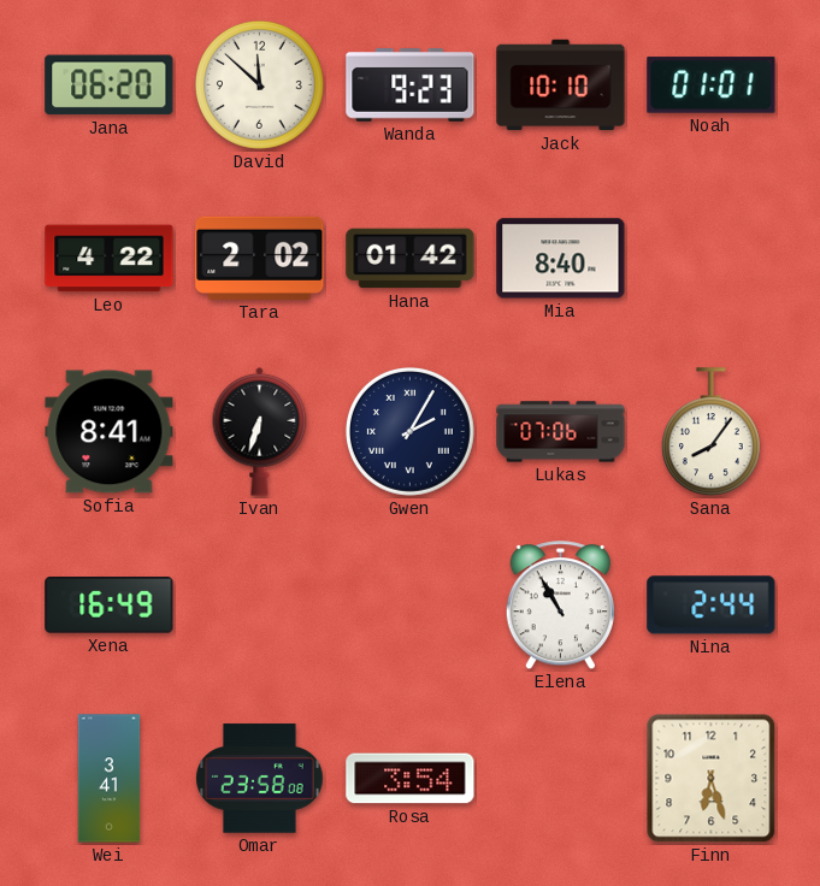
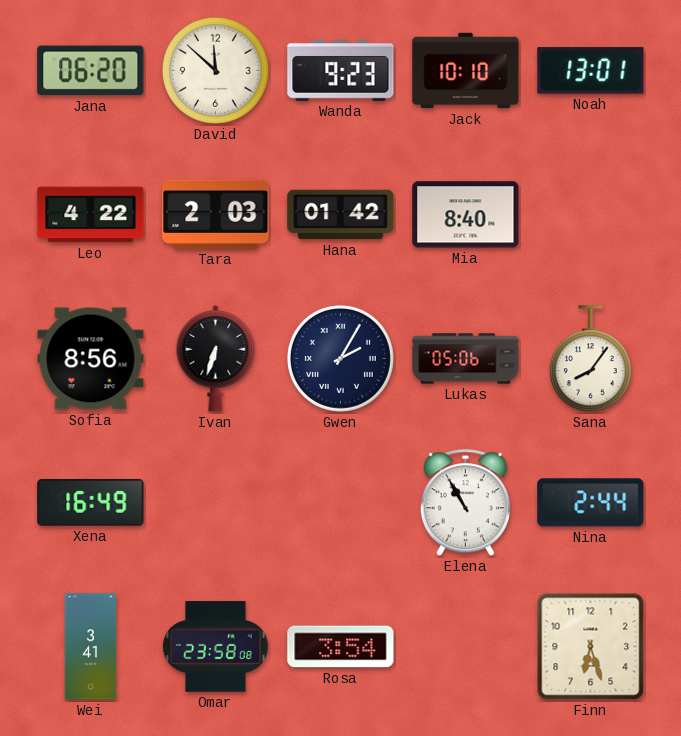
Noah: 01:01 -> 13:01
Tara: 2:02 -> 2:03
Sofia: 8:41 -> 8:56
Lukas: 07:06 -> 05:06
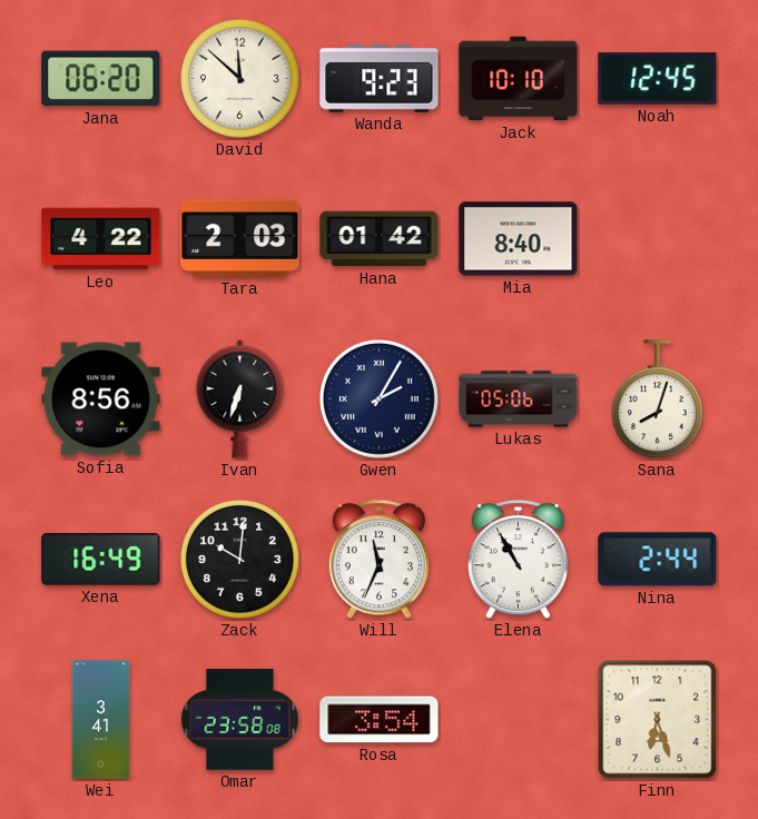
Noah: 13:01 -> 12:45
Sana: 8:06 -> 8:03
Zack: none -> 10:01
Will: none -> 11:34
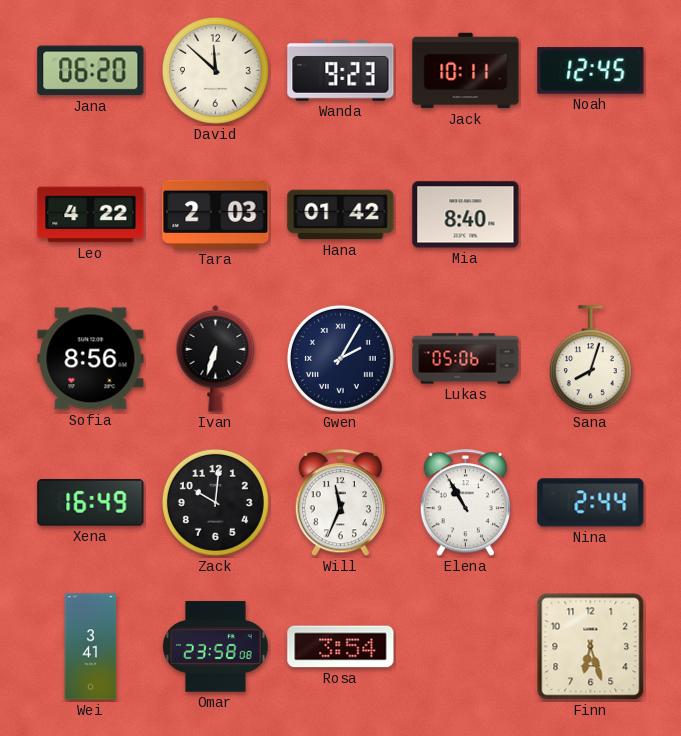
Jack: 10:10 -> 10:11
